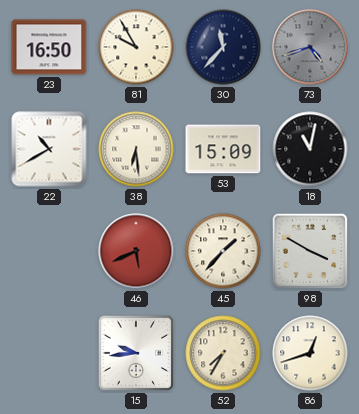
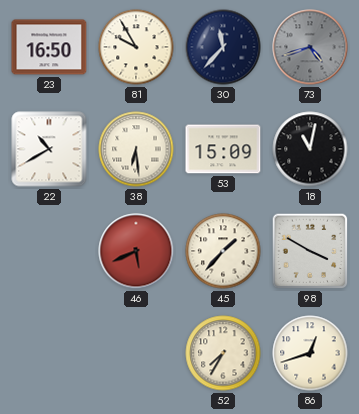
15: 9:44 -> none
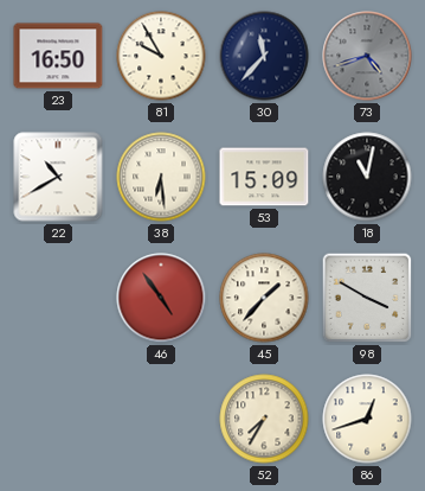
46: 5:41 -> 4:54
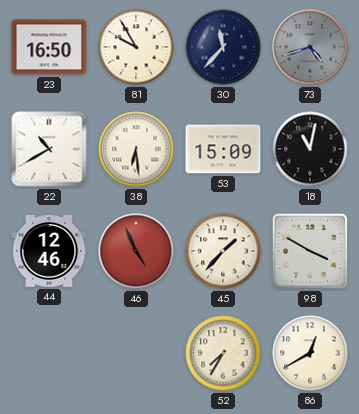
44: none -> 12:46
46: 4:54 -> 4:56
86: 12:42 -> 12:40
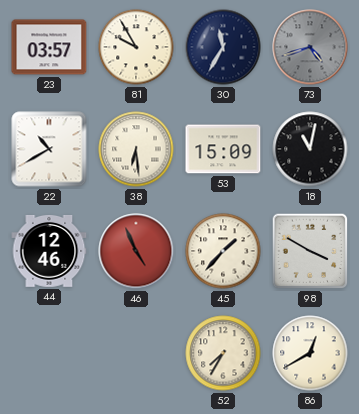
23: 16:50 -> 03:57
30: 11:37 -> 11:35
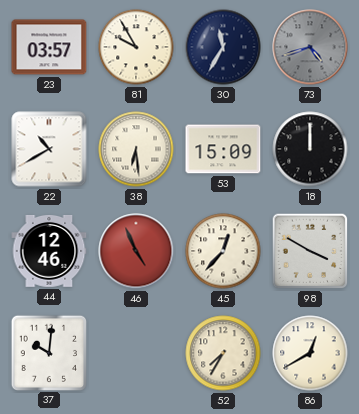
18: 11:02 -> 12:00
45: 1:37 -> 12:37
37: none -> 10:01
